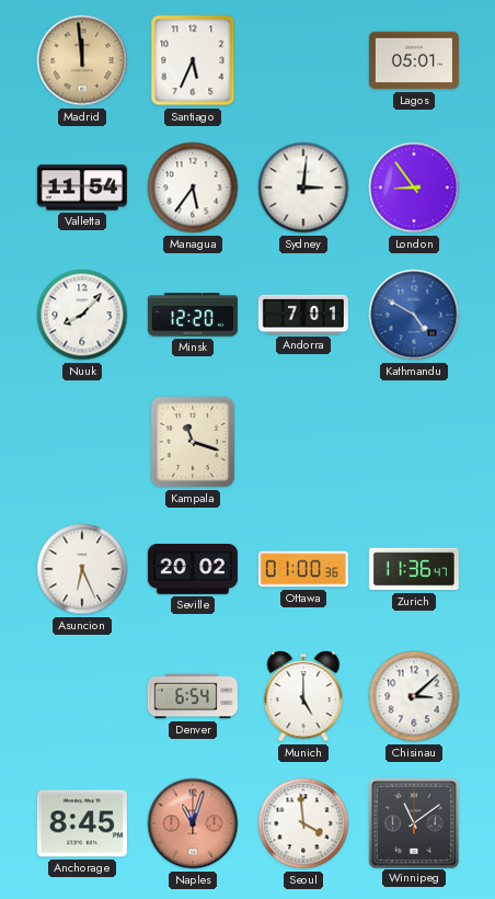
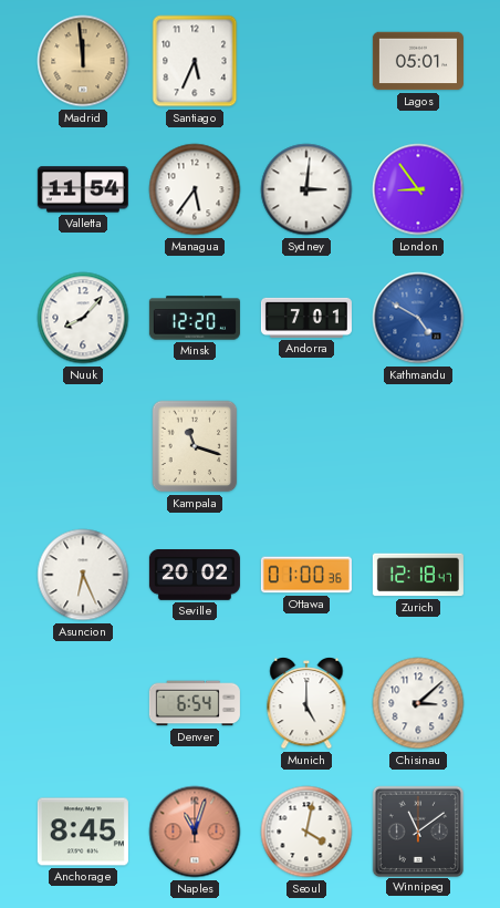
Zurich: 11:36 -> 12:18
Seoul: 3:59 -> 4:02
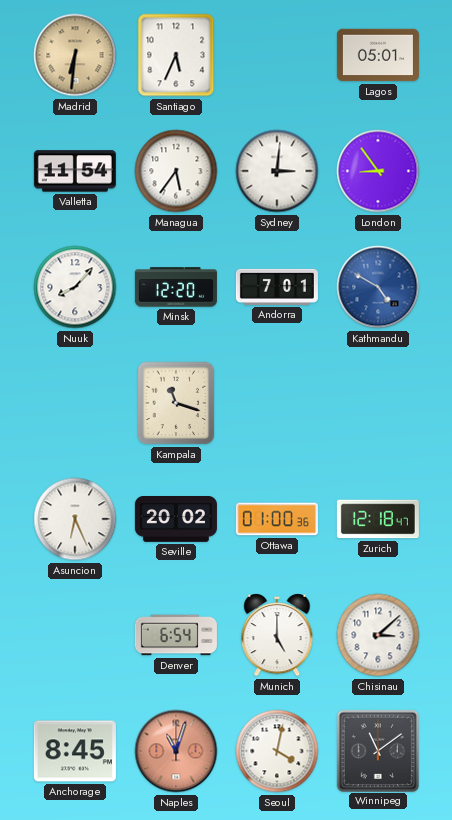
Madrid: 11:59 -> 6:31
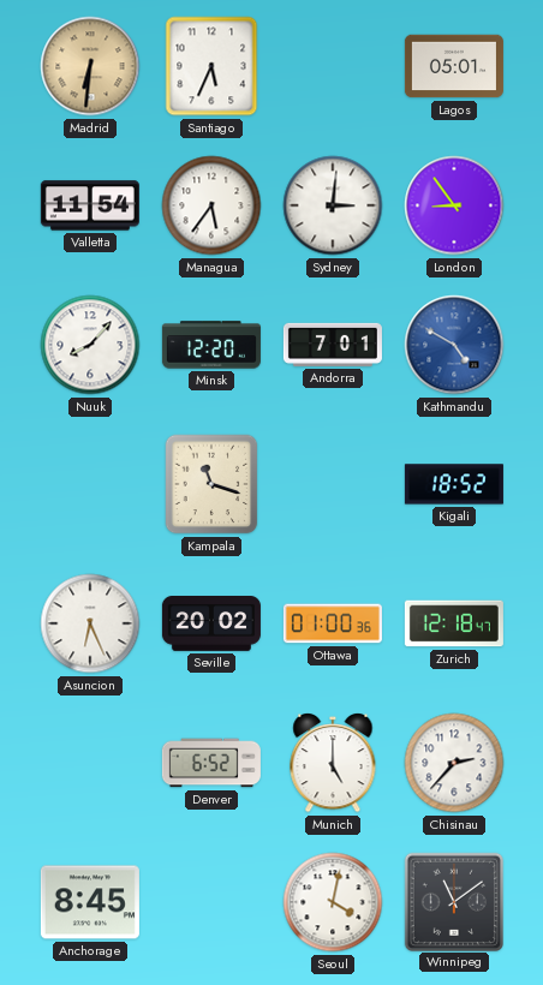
Kigali: none -> 18:52
Denver: 6:54 -> 6:52
Chisinau: 3:08 -> 2:37
Naples: 11:03 -> none
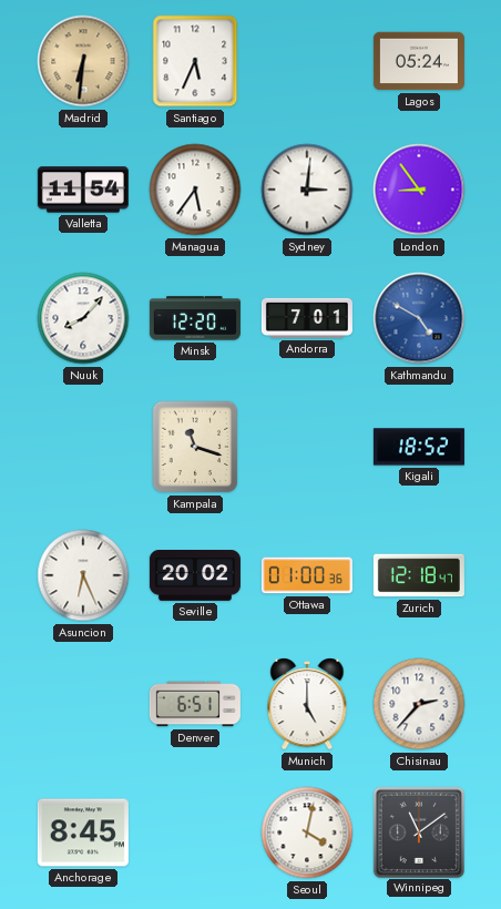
Lagos: 05:01 -> 05:24
Denver: 6:52 -> 6:51
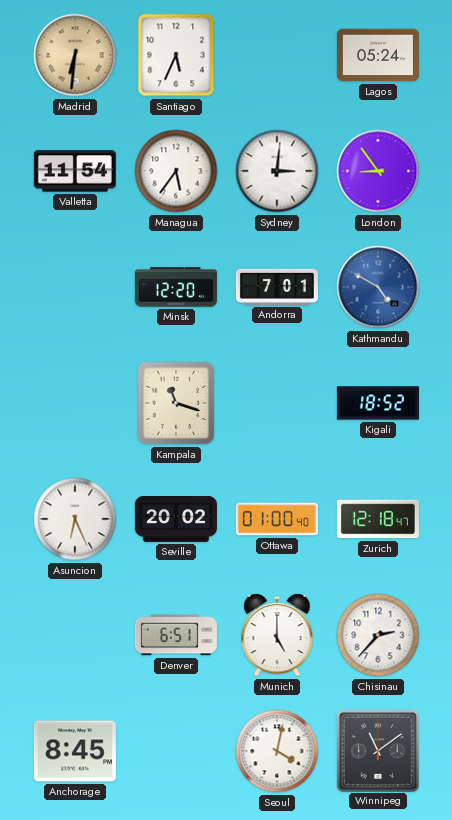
Nuuk: 8:07 -> none
Ottawa: 01:00:36 -> 01:00:40
